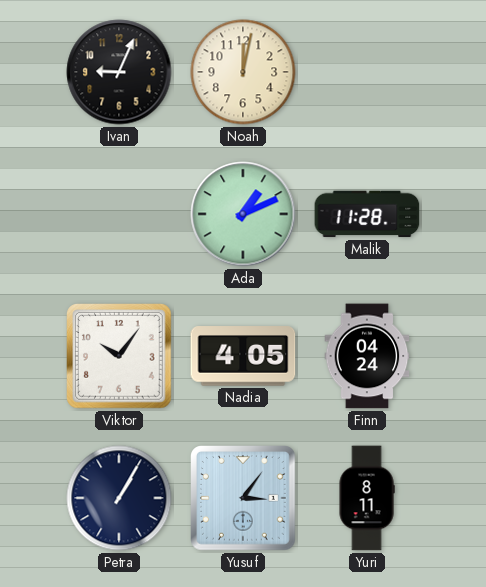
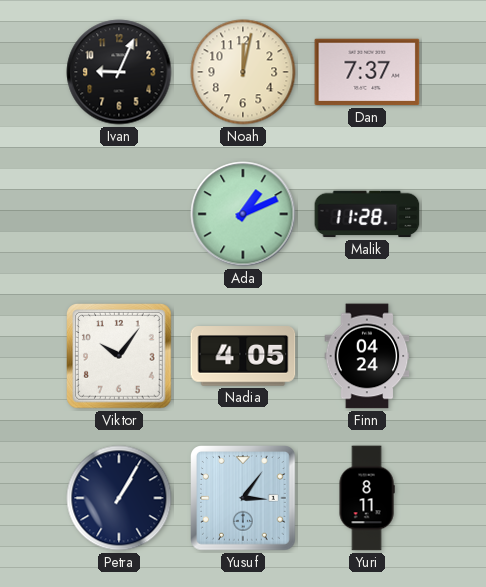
Dan: none -> 7:37
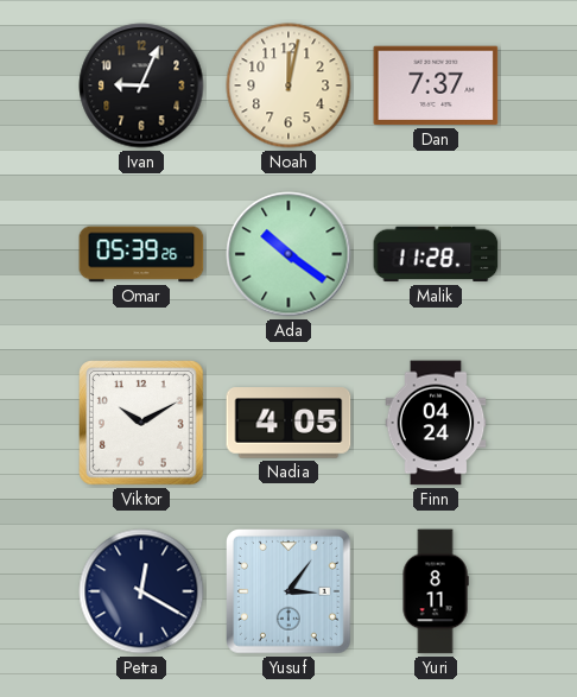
Omar: none -> 05:39
Ada: 1:11 -> 10:21
Viktor: 10:06 -> 10:10
Petra: 1:05 -> 12:20
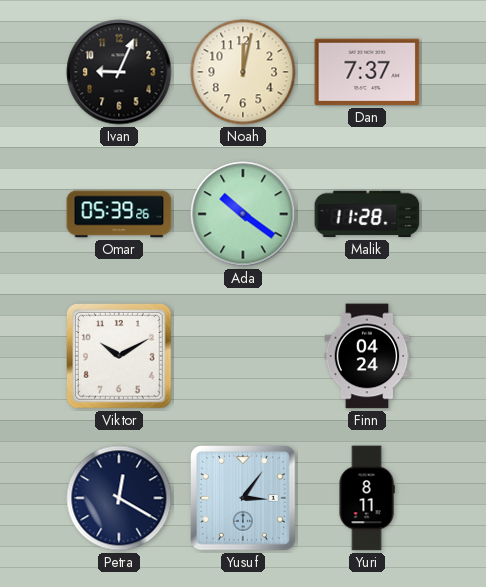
Nadia: 4:05 -> none
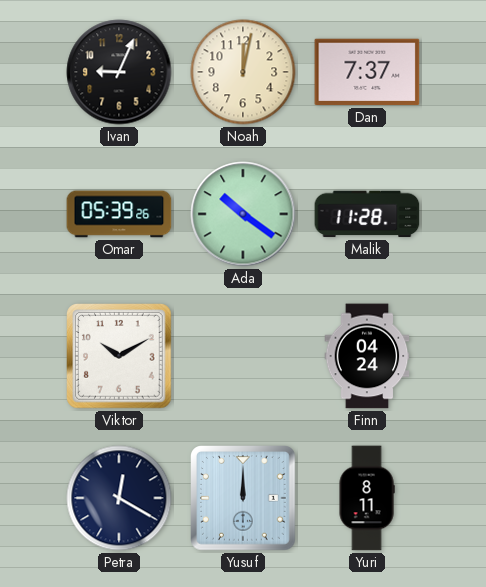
Yusuf: 3:06 -> 12:00
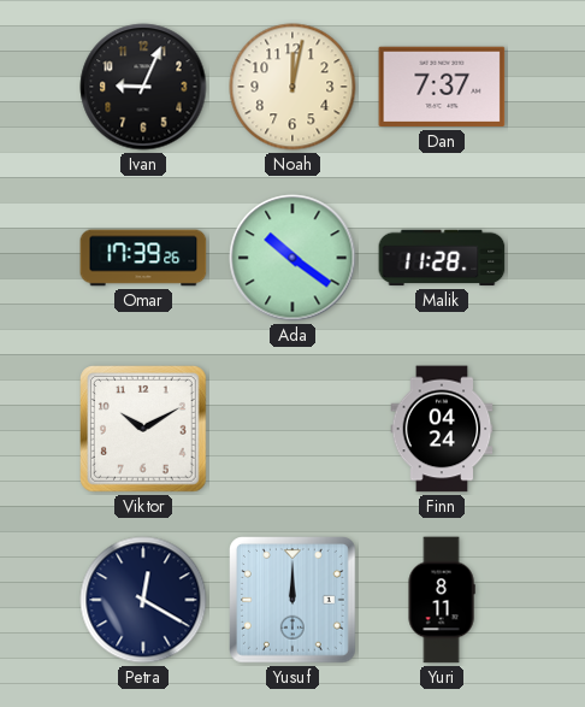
Omar: 05:39 -> 17:39
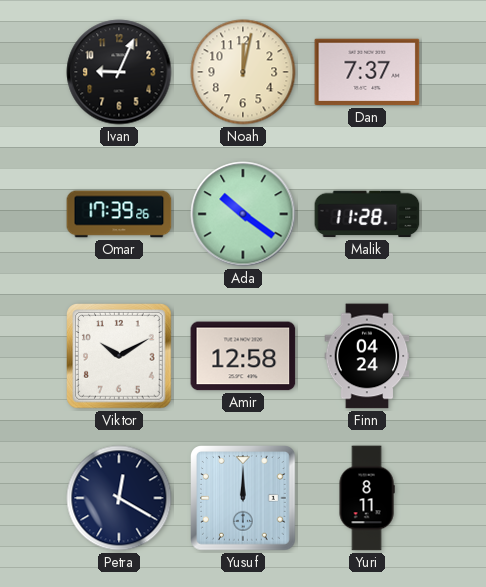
Amir: none -> 12:58
